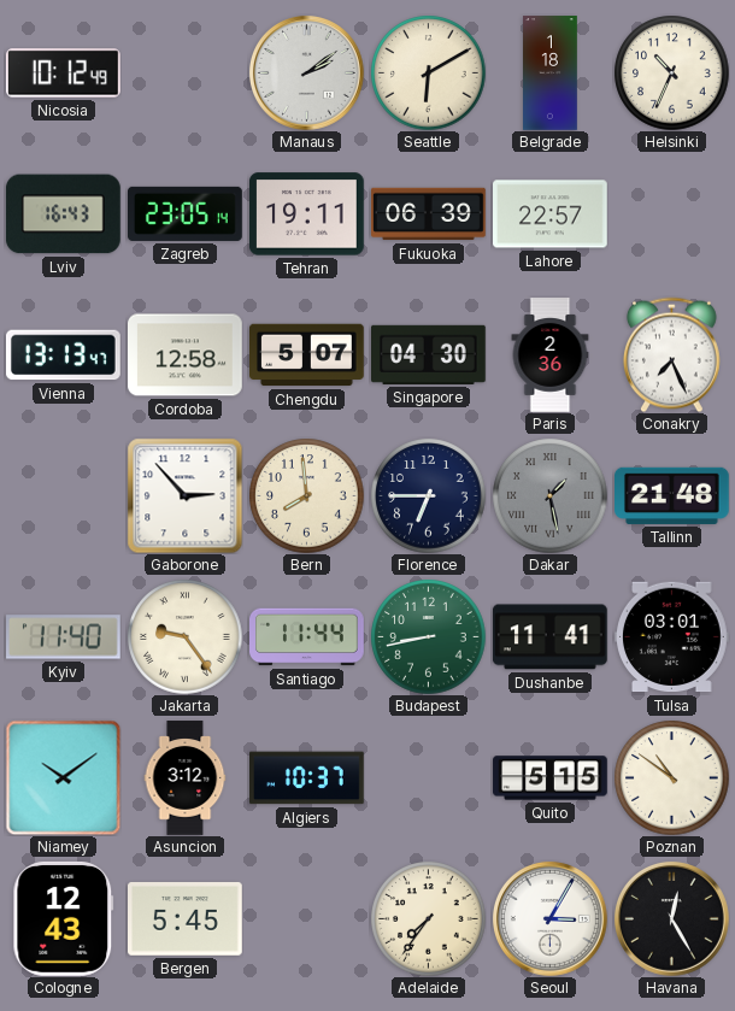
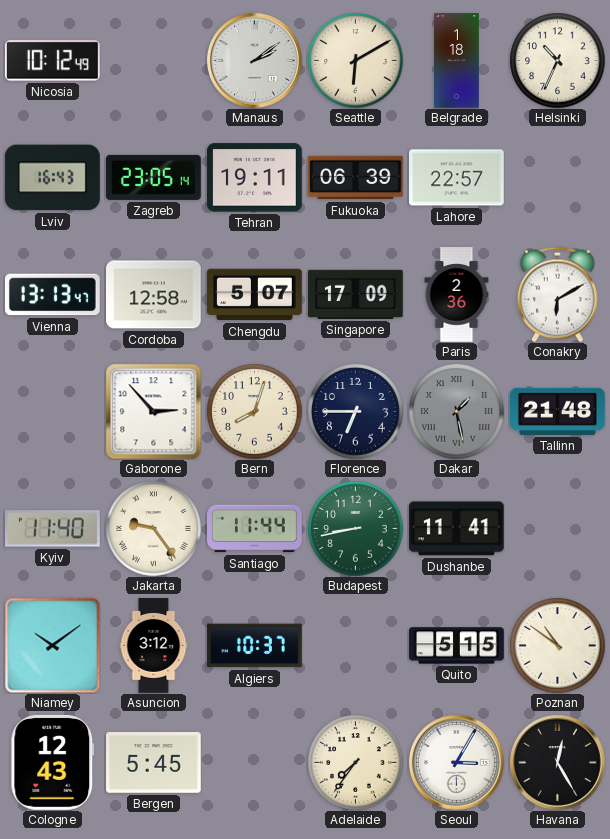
Singapore: 04:30 -> 17:09
Conakry: 7:26 -> 6:10
Bern: 7:59 -> 8:03
Tulsa: 03:01 -> none
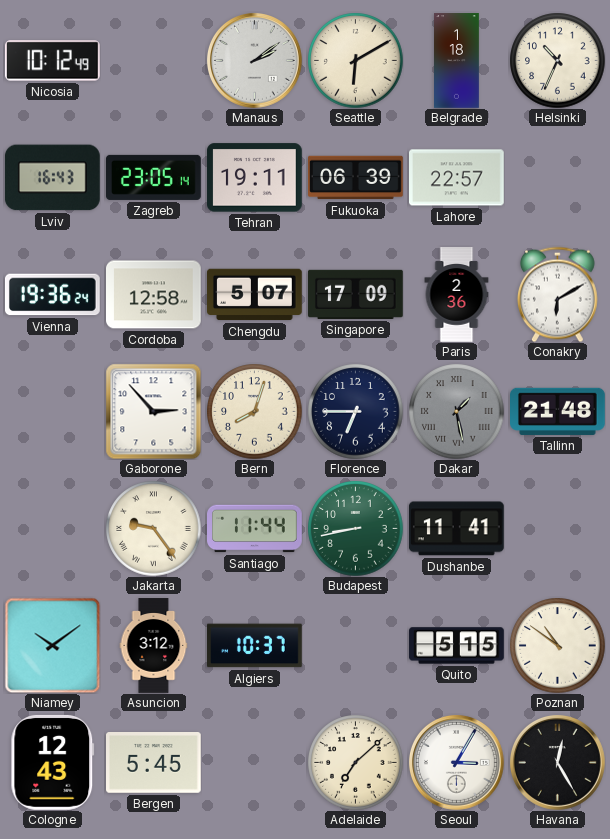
Vienna: 13:13 -> 19:36
Kyiv: 11:40 -> none
Adelaide: 7:36 -> 7:08
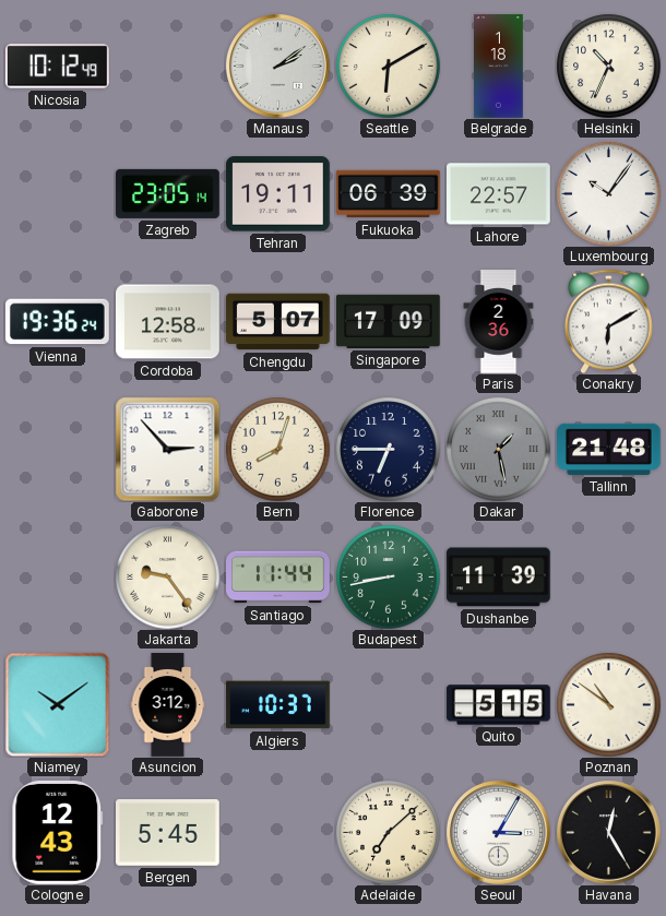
Lviv: 16:43 -> none
Luxembourg: none -> 10:06
Dushanbe: 11:41 -> 11:39
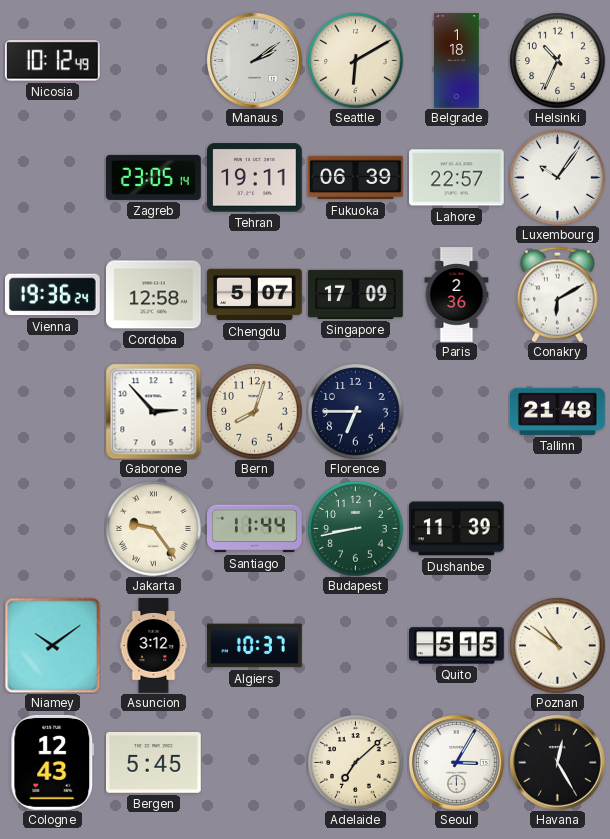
Dakar: 1:28 -> none
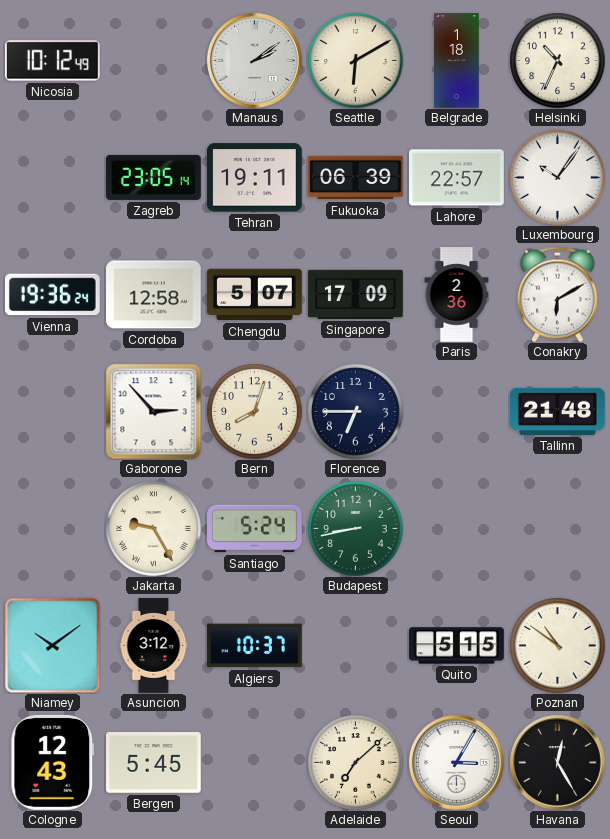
Jakarta: 9:24 -> 9:25
Santiago: 11:44 -> 5:24
Dushanbe: 11:39 -> none
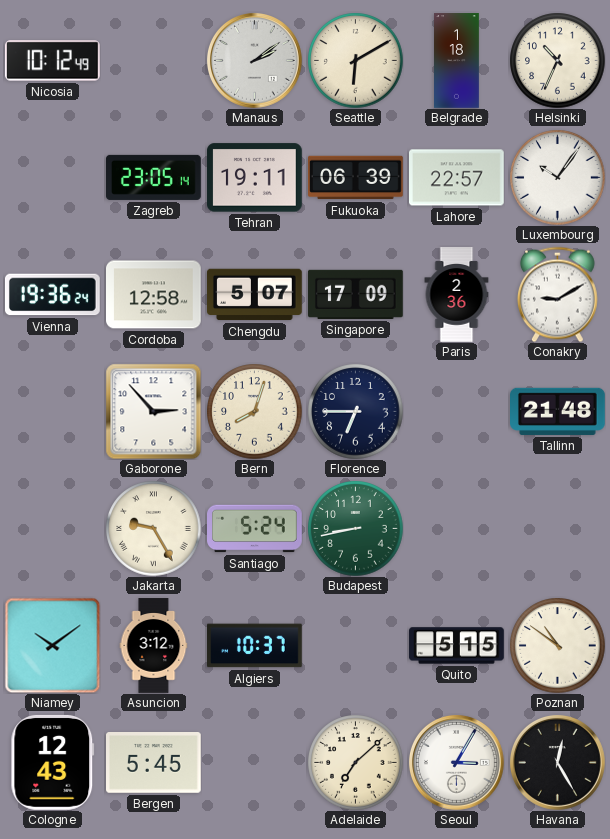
Conakry: 6:10 -> 9:10
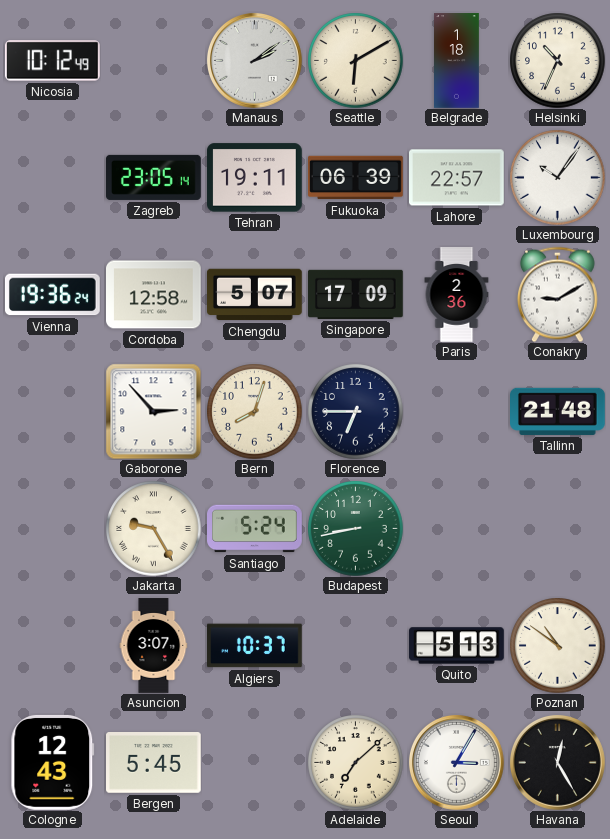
Niamey: 10:09 -> none
Asuncion: 3:12 -> 3:07
Quito: 5:15 -> 5:13
